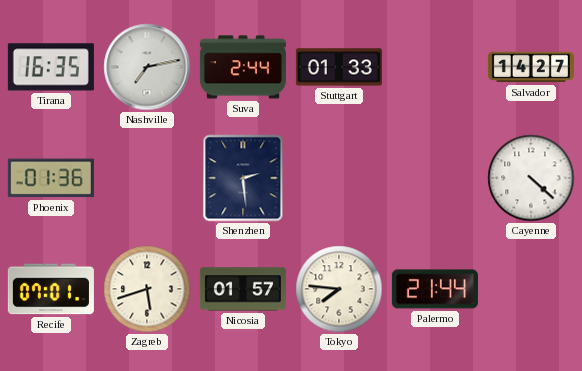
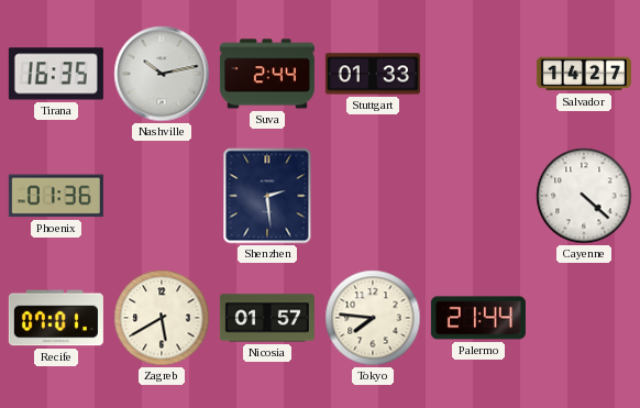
Nashville: 7:13 -> 10:13
Zagreb: 5:42 -> 5:40
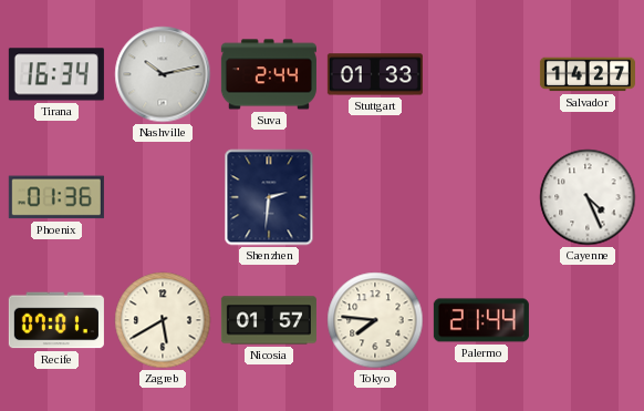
Tirana: 16:35 -> 16:34
Shenzhen: 2:29 -> 2:31
Cayenne: 4:22 -> 4:26
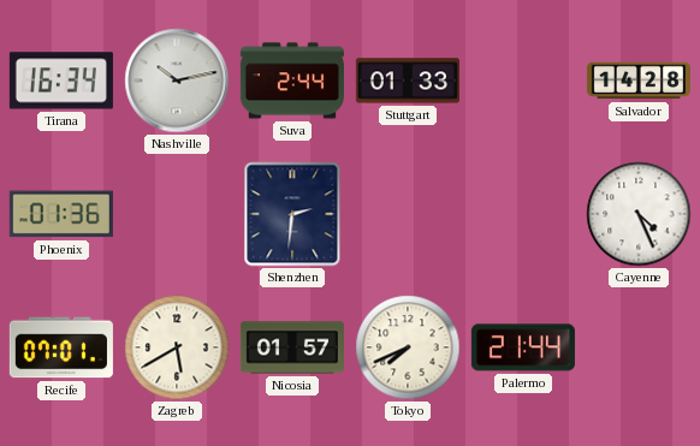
Salvador: 14:27 -> 14:28
Tokyo: 7:46 -> 7:41
